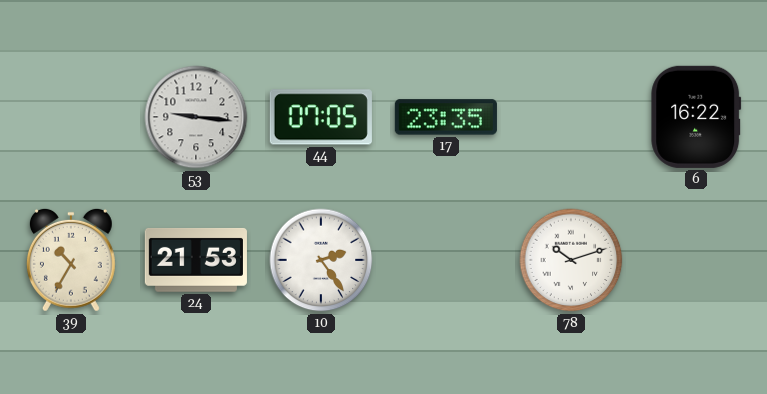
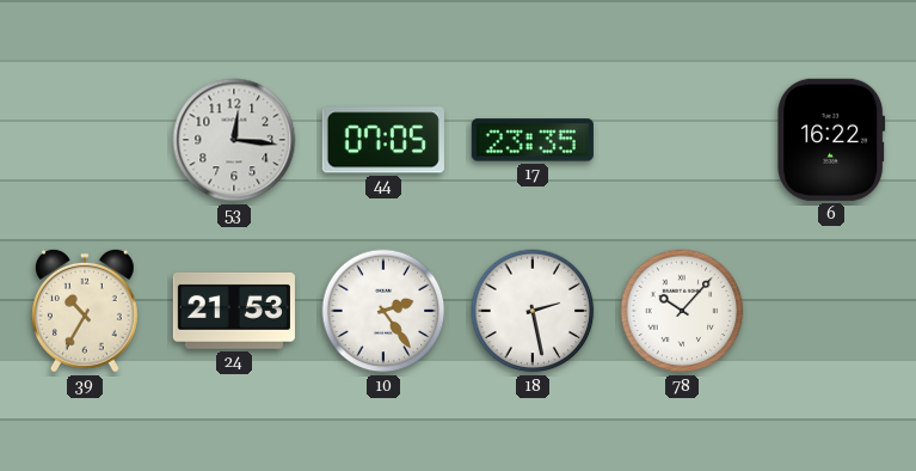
53: 9:16 -> 12:16
18: none -> 2:28
78: 10:12 -> 10:07
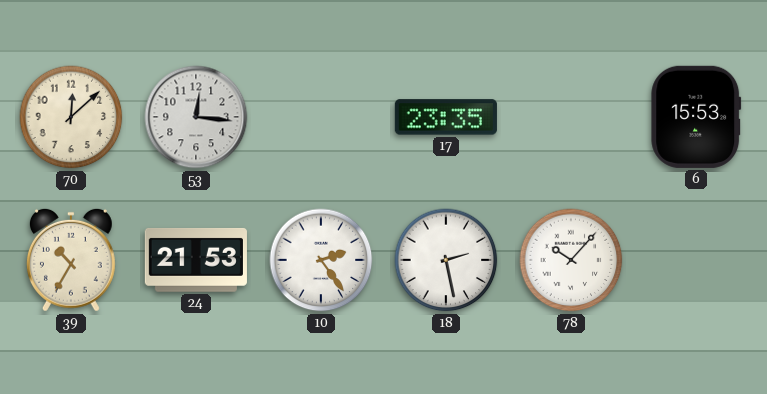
70: none -> 12:08
44: 07:05 -> none
6: 16:22 -> 15:53
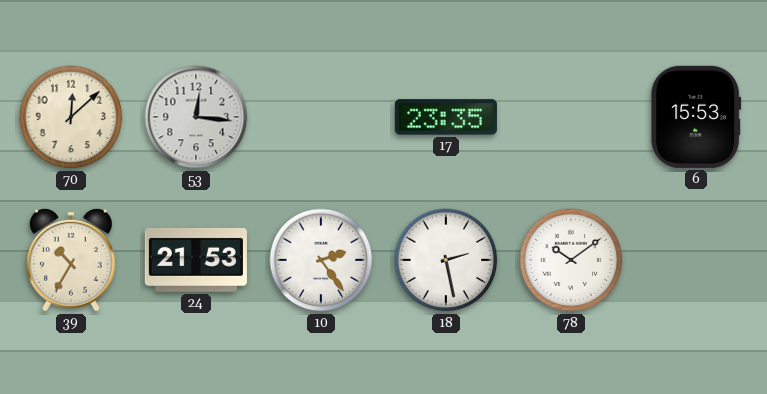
78: 10:07 -> 10:09
